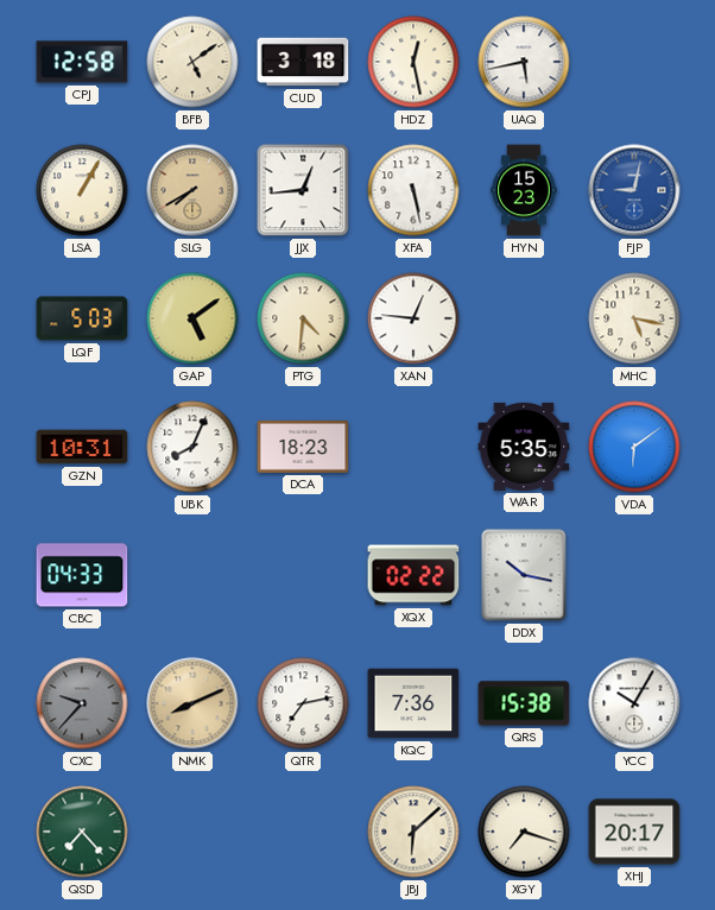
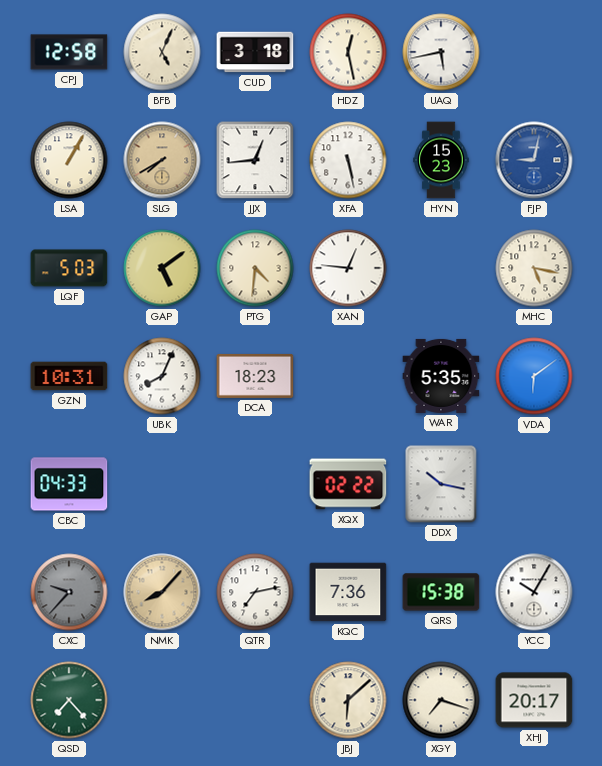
BFB: 5:09 -> 5:04
NMK: 8:11 -> 8:07
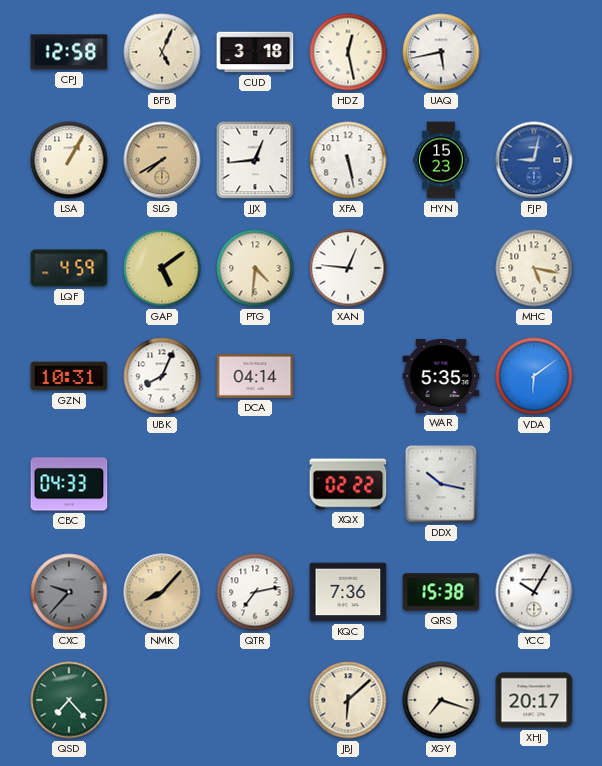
LQF: 5:03 -> 4:59
DCA: 18:23 -> 04:14
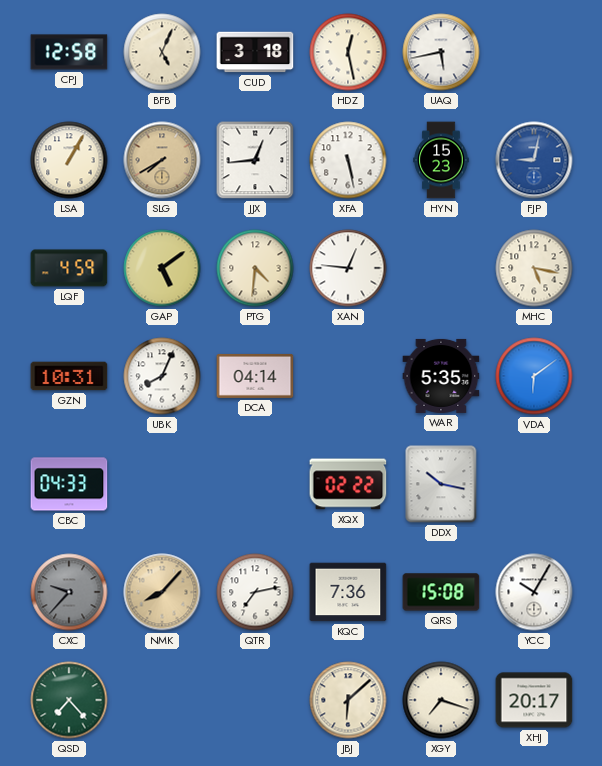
QRS: 15:38 -> 15:08
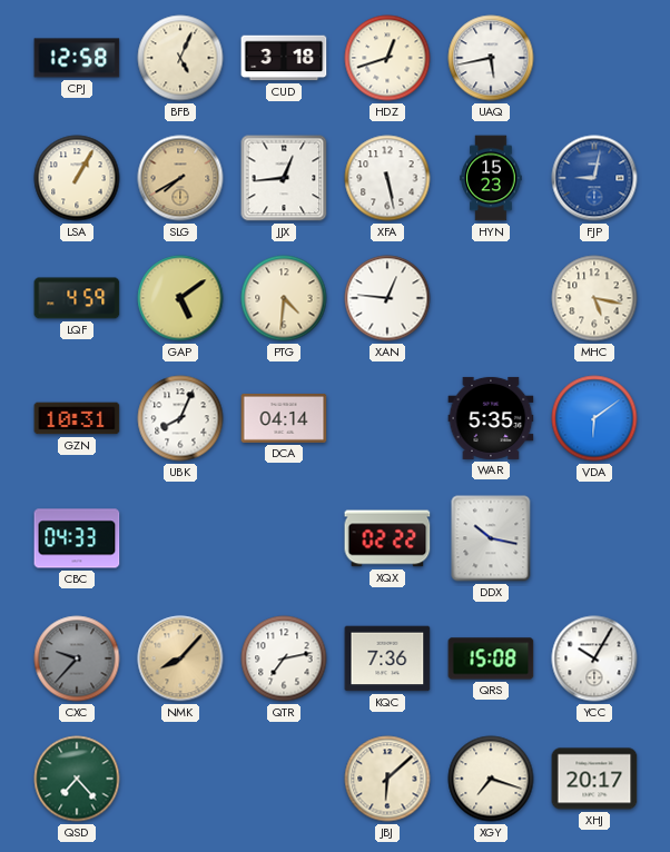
HDZ: 12:28 -> 12:42
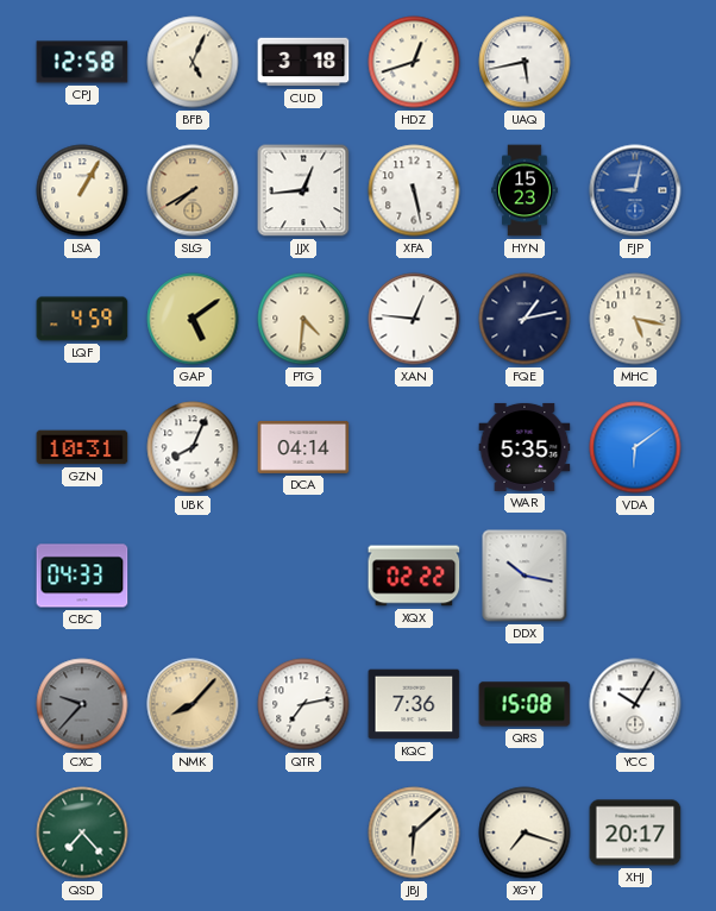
FQE: none -> 1:13
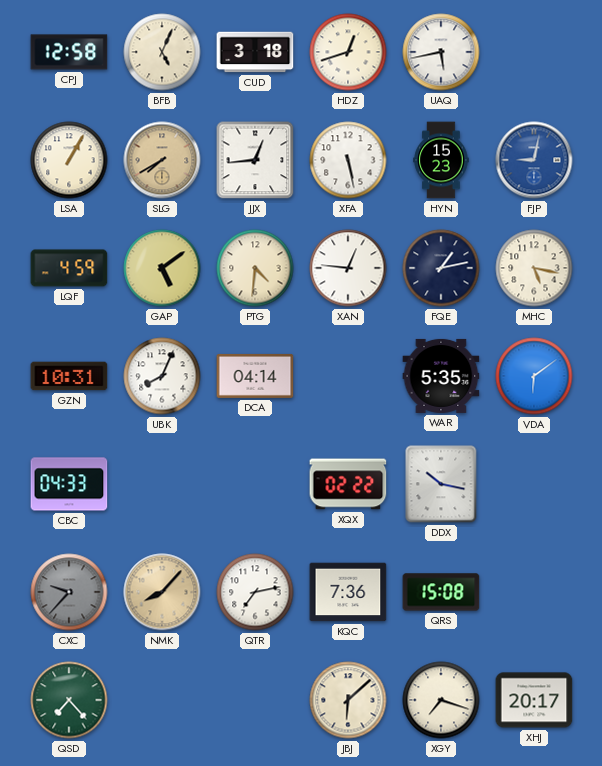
YCC: 10:05 -> none
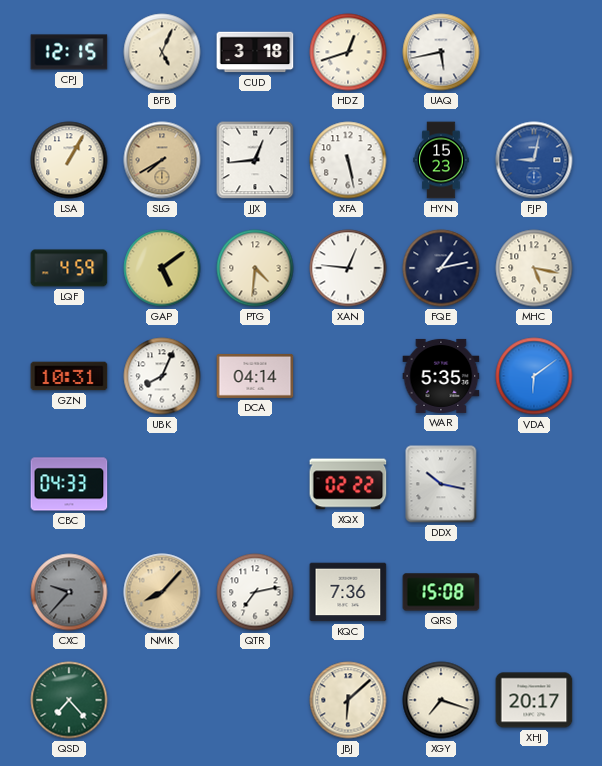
CPJ: 12:58 -> 12:15
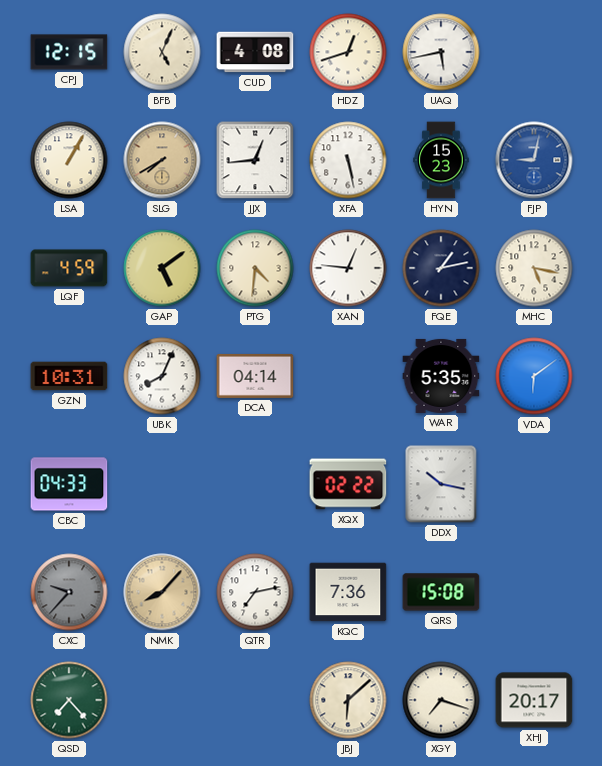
CUD: 3:18 -> 4:08
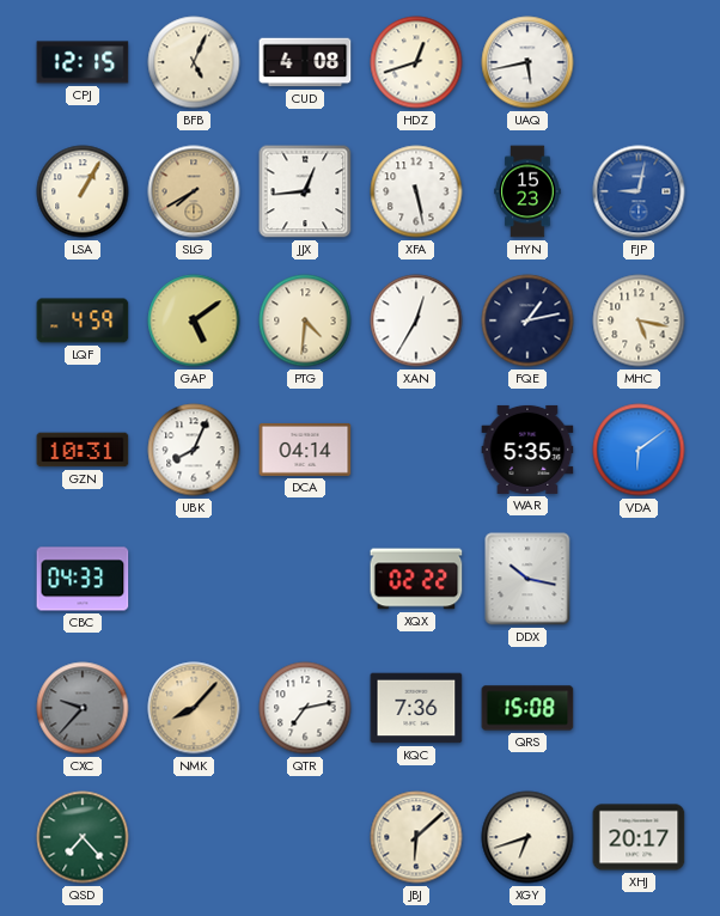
XAN: 12:46 -> 12:35
XGY: 7:18 -> 6:42
